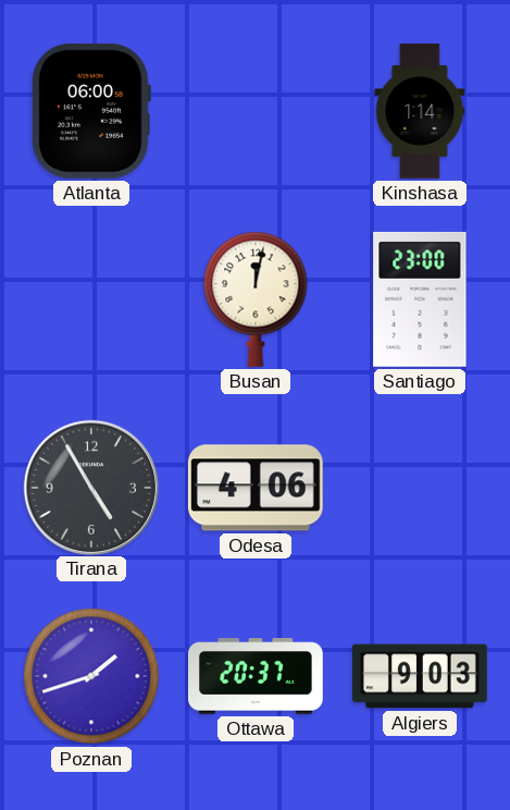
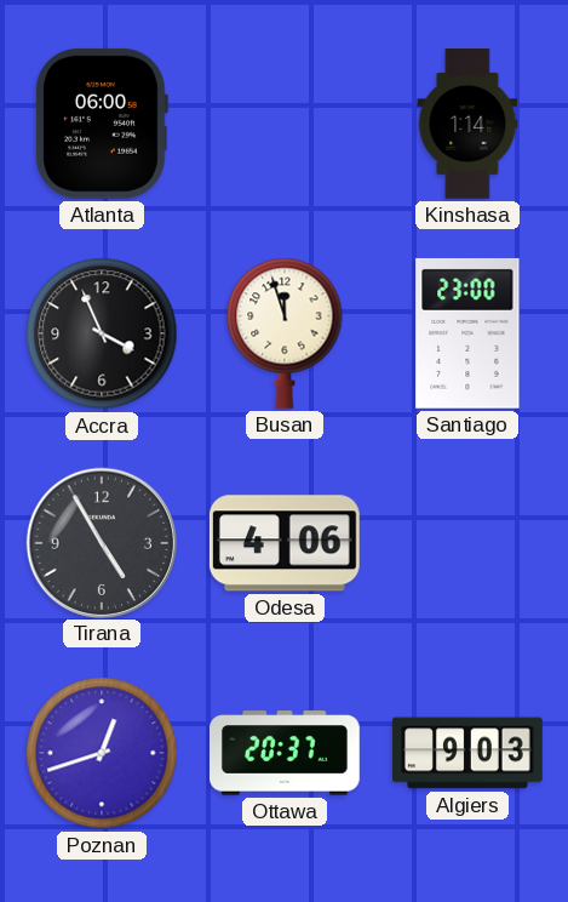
Accra: none -> 3:56
Busan: 12:02 -> 11:57
Poznan: 1:42 -> 12:42
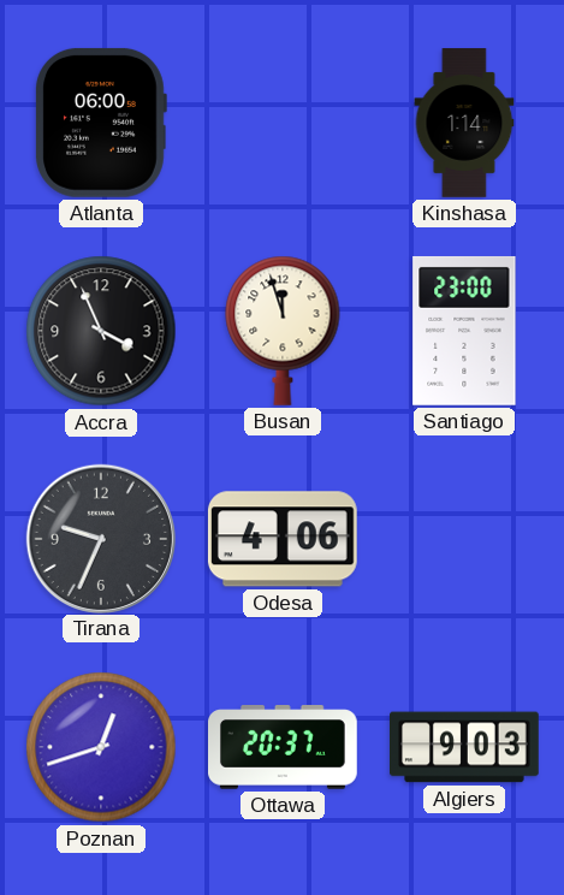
Tirana: 4:55 -> 9:34
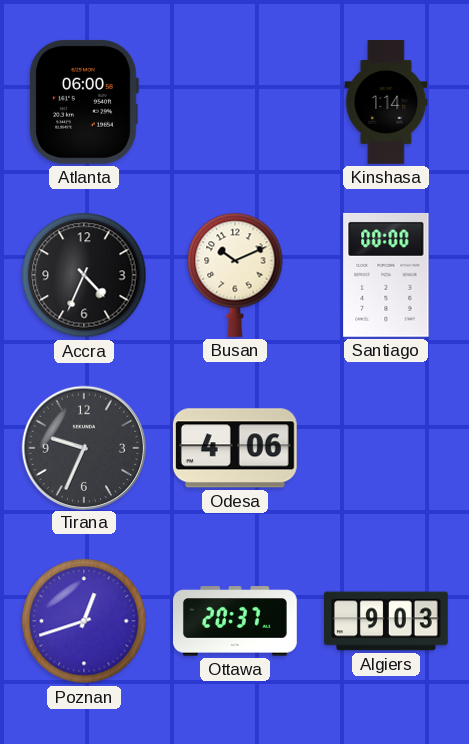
Accra: 3:56 -> 4:34
Busan: 11:57 -> 10:11
Santiago: 23:00 -> 00:00
